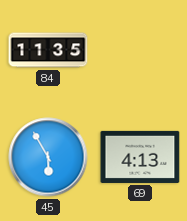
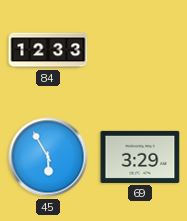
84: 11:35 -> 12:33
69: 4:13 -> 3:29
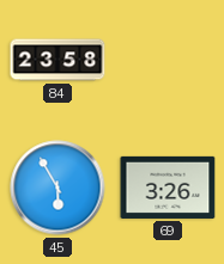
84: 12:33 -> 23:58
69: 3:29 -> 3:26
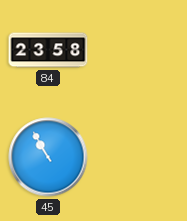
45: 5:55 -> 10:55
69: 3:26 -> none
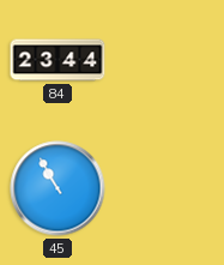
84: 23:58 -> 23:44
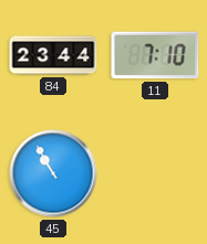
11: none -> 7:10
